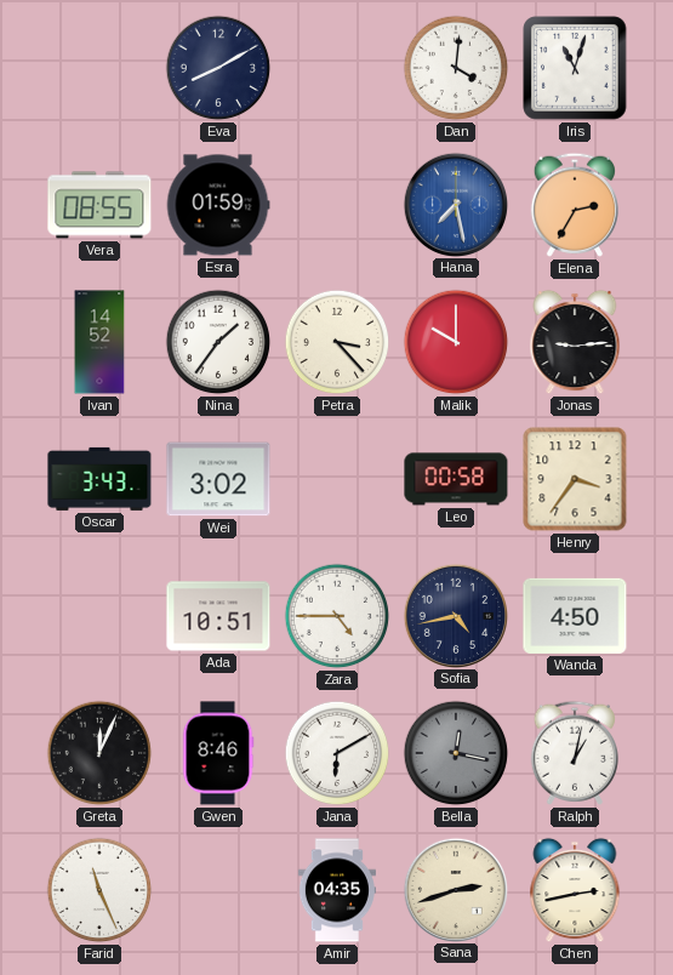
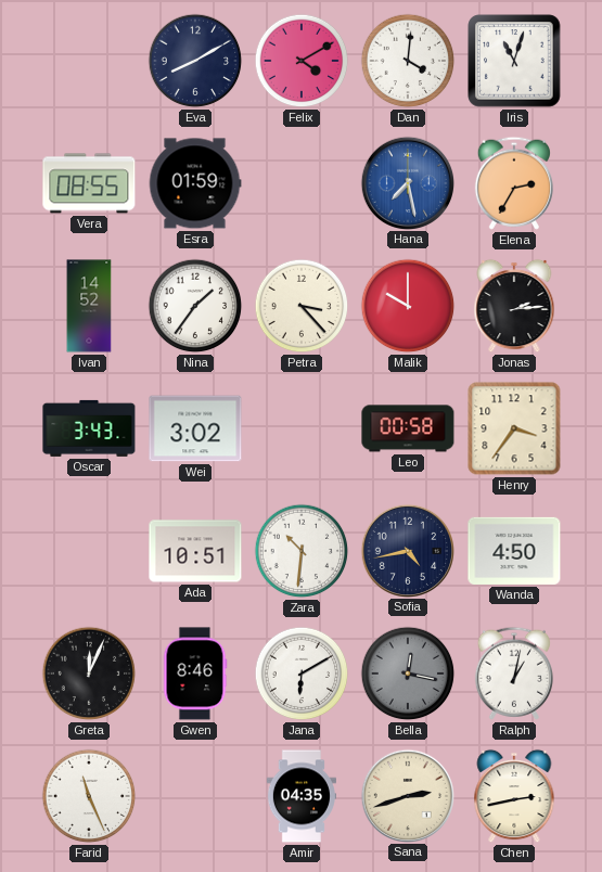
Felix: none -> 4:10
Jonas: 9:14 -> 2:14
Zara: 4:45 -> 10:31
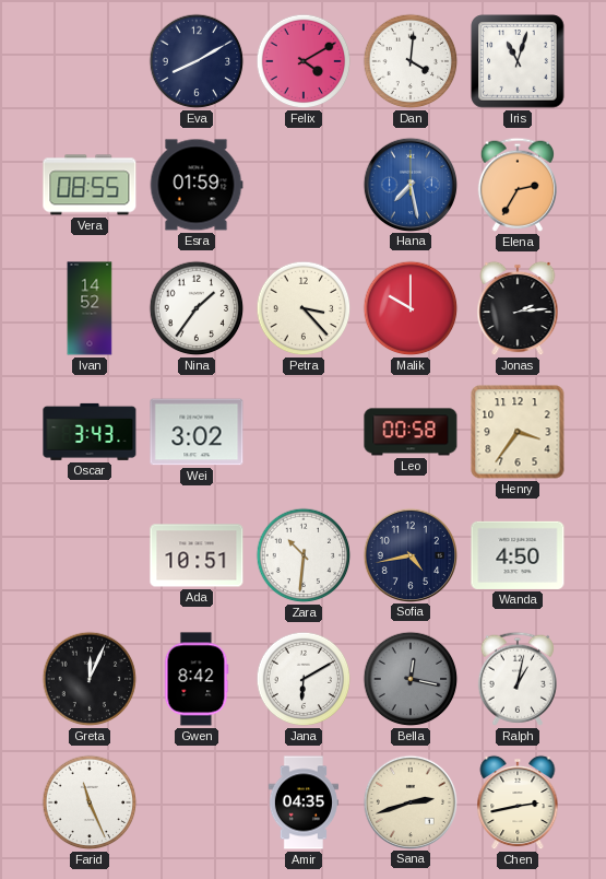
Gwen: 8:46 -> 8:42
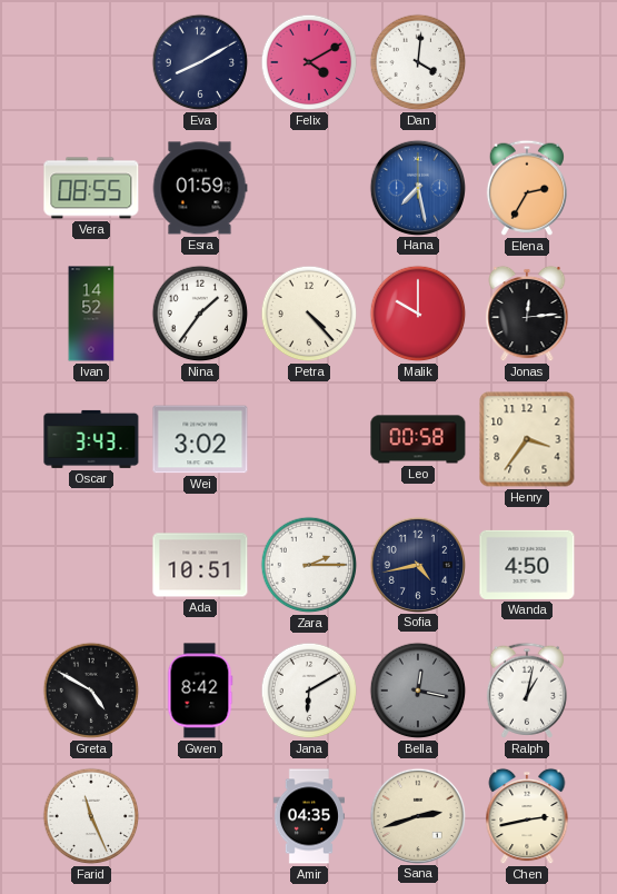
Iris: 11:03 -> none
Petra: 3:23 -> 4:23
Jonas: 2:14 -> 12:14
Zara: 10:31 -> 2:15
Greta: 12:04 -> 4:50
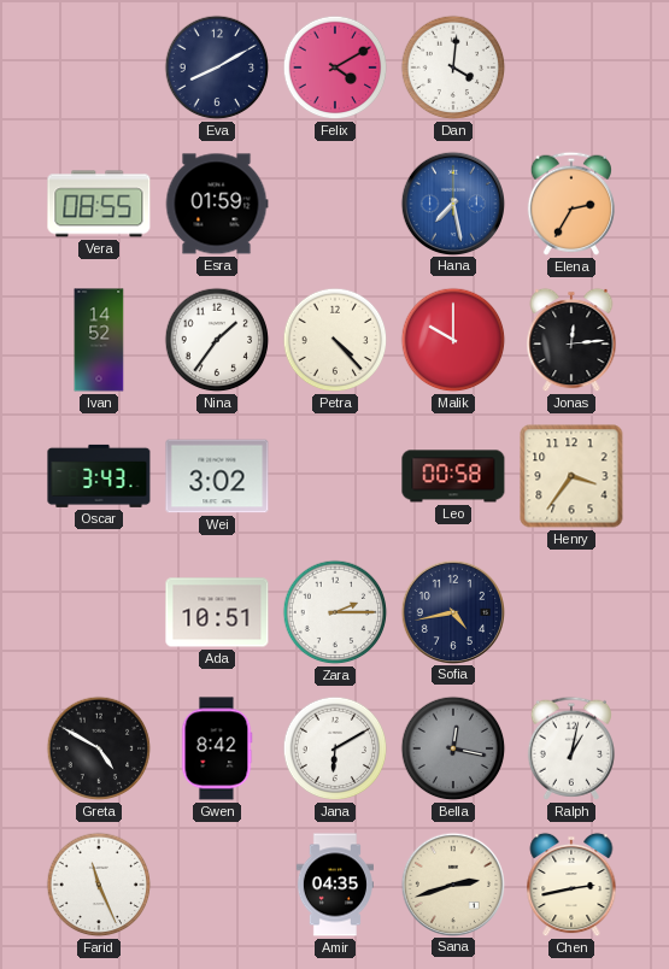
Wanda: 4:50 -> none
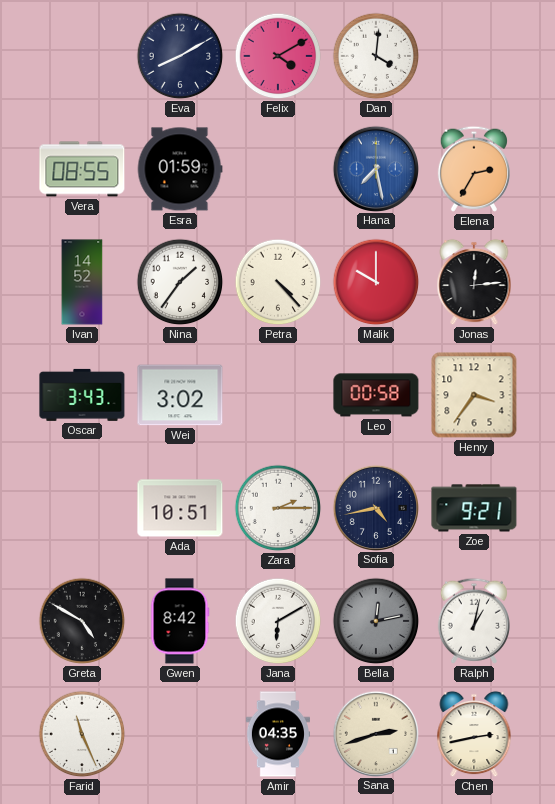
Zoe: none -> 9:21
Bella: 12:17 -> 12:13
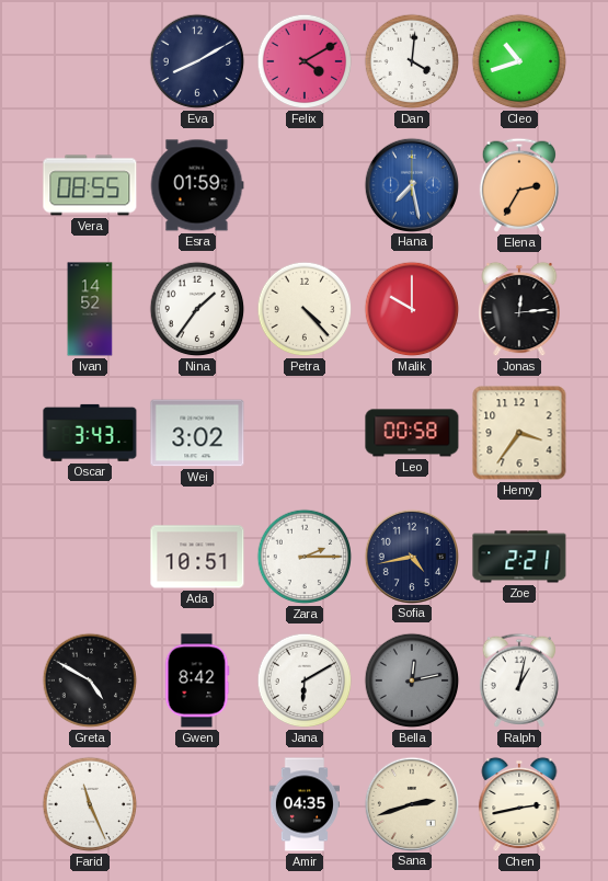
Cleo: none -> 10:42
Zoe: 9:21 -> 2:21
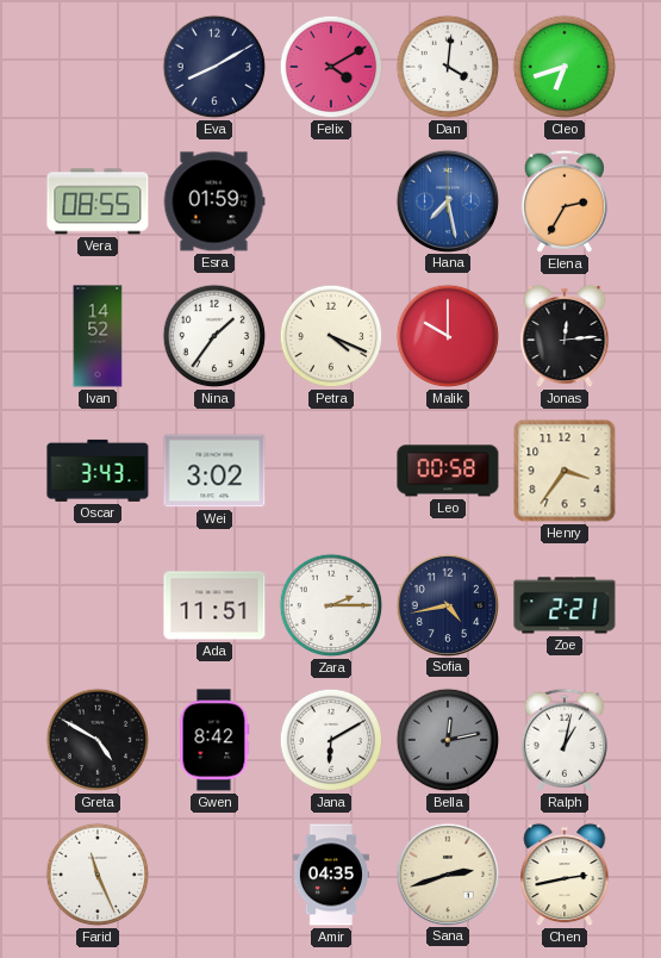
Cleo: 10:42 -> 6:42
Petra: 4:23 -> 4:19
Ada: 10:51 -> 11:51
